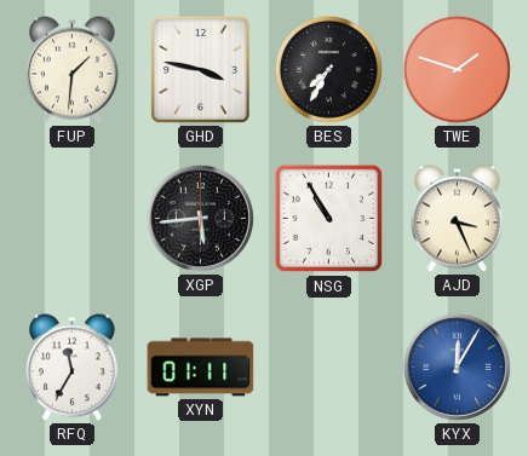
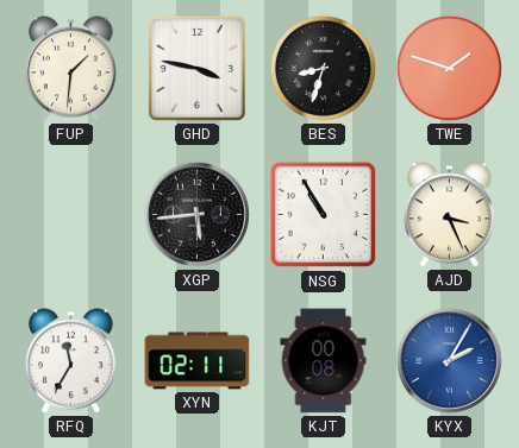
BES: 7:35 -> 8:33
XYN: 01:11 -> 02:11
KJT: none -> 00:08
KYX: 12:05 -> 2:05
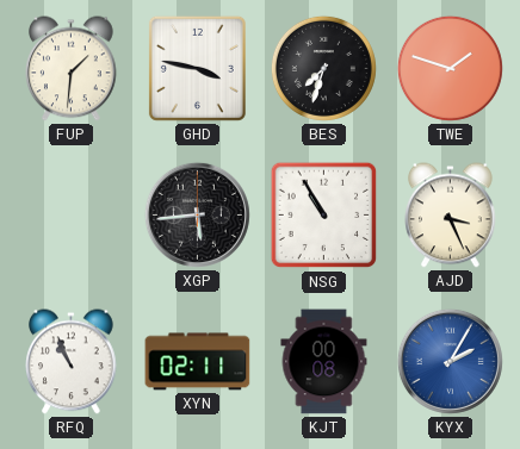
BES: 8:33 -> 7:33
RFQ: 11:35 -> 10:56
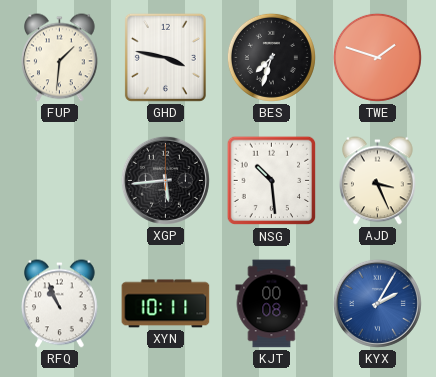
NSG: 10:55 -> 10:29
XYN: 02:11 -> 10:11
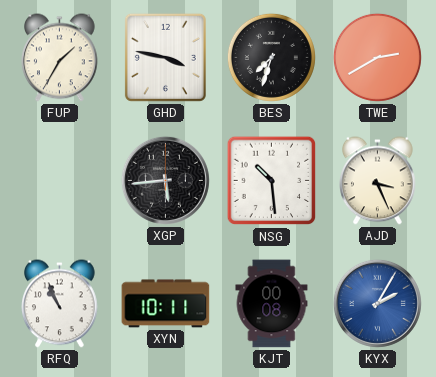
FUP: 1:31 -> 1:35
TWE: 1:48 -> 2:40
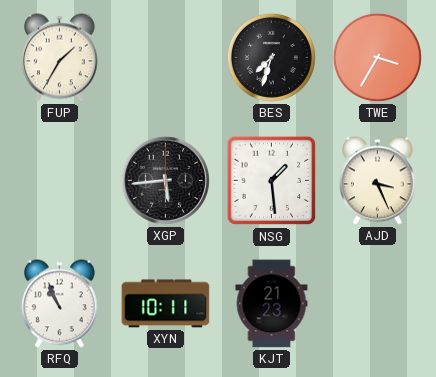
GHD: 3:47 -> none
TWE: 2:40 -> 3:35
NSG: 10:29 -> 1:29
KJT: 00:08 -> 21:23
KYX: 2:05 -> none
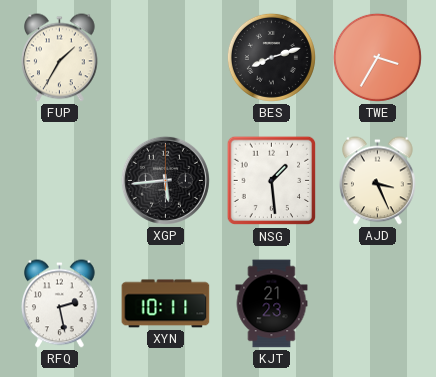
BES: 7:33 -> 8:12
RFQ: 10:56 -> 2:28
